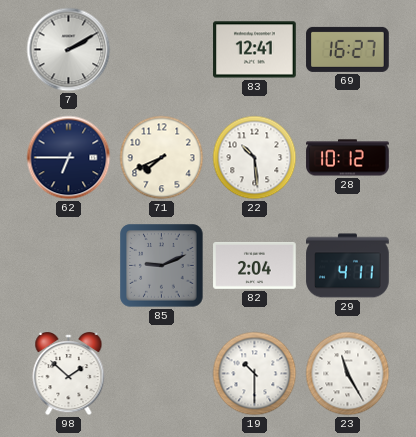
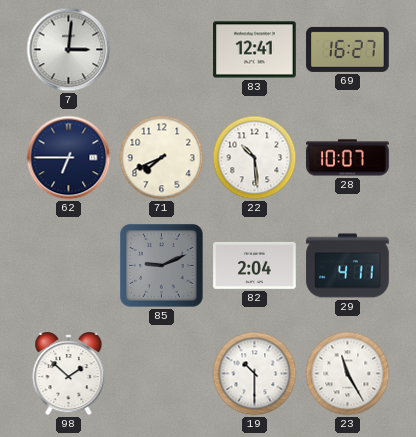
7: 2:10 -> 3:01
28: 10:12 -> 10:07
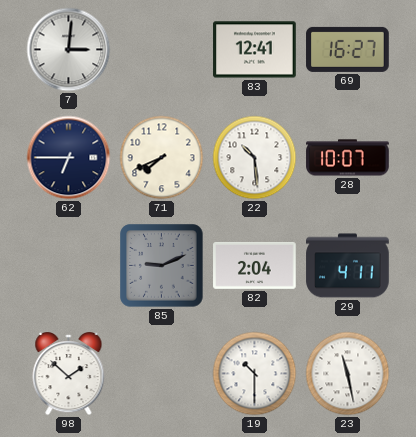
23: 11:25 -> 11:28
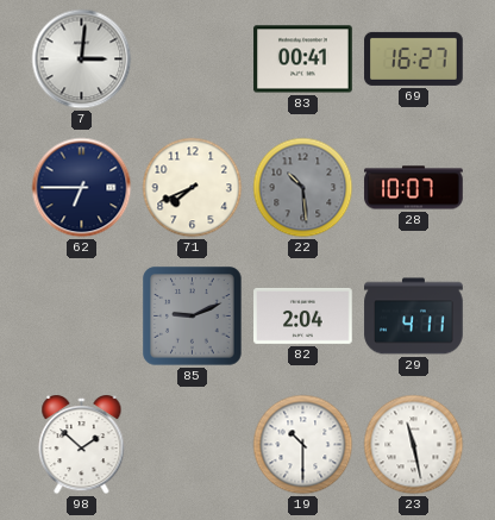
83: 12:41 -> 00:41
22 dial: white -> grey
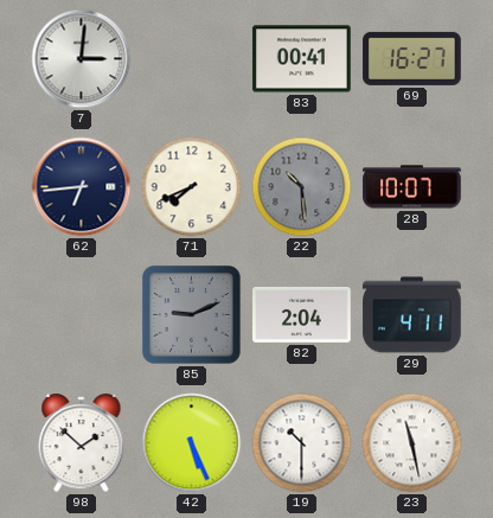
62: 6:45 -> 6:44
42: none -> 5:26
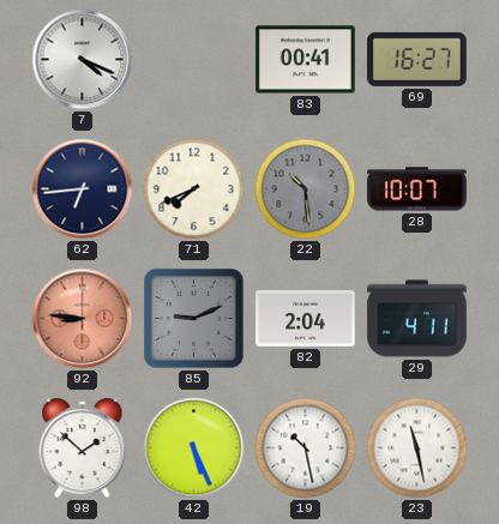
7: 3:01 -> 4:19
92: none -> 8:46
19: 10:30 -> 10:28
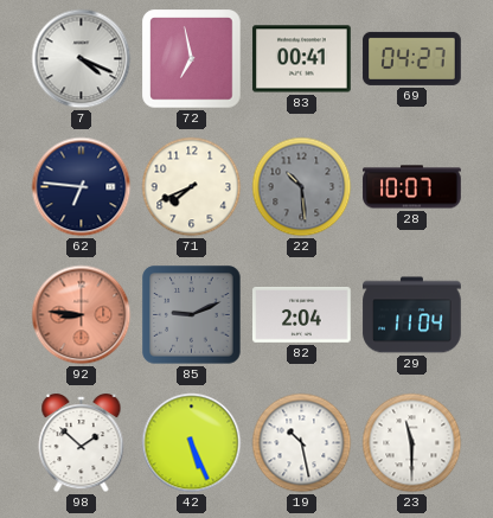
72: none -> 6:58
69: 16:27 -> 04:27
62: 6:44 -> 6:46
29: 4:11 -> 11:04
23: 11:28 -> 11:30
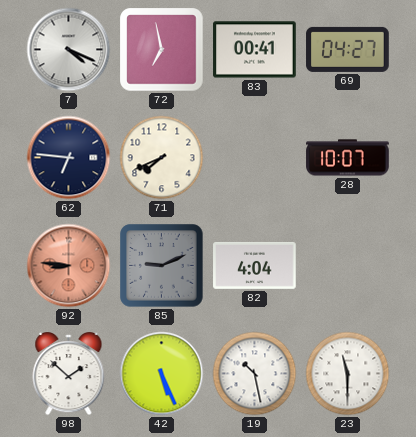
22: 10:29 -> none
82: 2:04 -> 4:04
29: 11:04 -> none
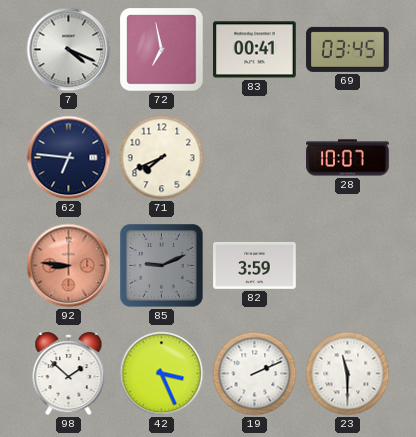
69: 04:27 -> 03:45
82: 4:04 -> 3:59
42: 5:26 -> 3:26
19: 10:28 -> 2:11
